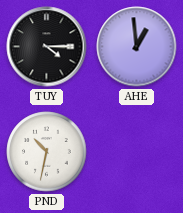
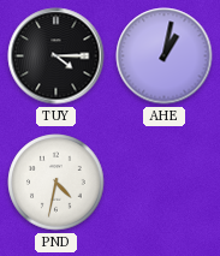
AHE: 12:59 -> 1:02
PND: 10:32 -> 4:32
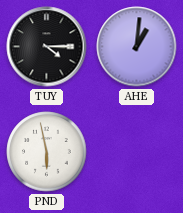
AHE: 1:02 -> 1:01
PND: 4:32 -> 5:58
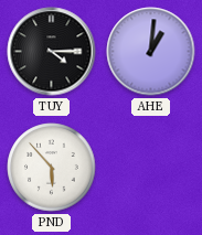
PND: 5:58 -> 5:53
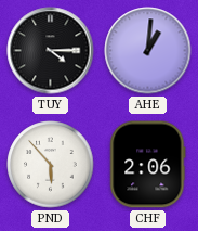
CHF: none -> 2:06
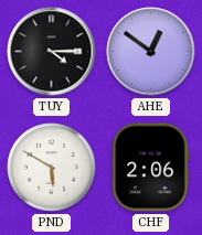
AHE: 1:01 -> 12:51
PND: 5:53 -> 5:50
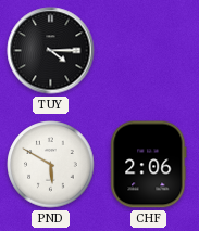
AHE: 12:51 -> none
